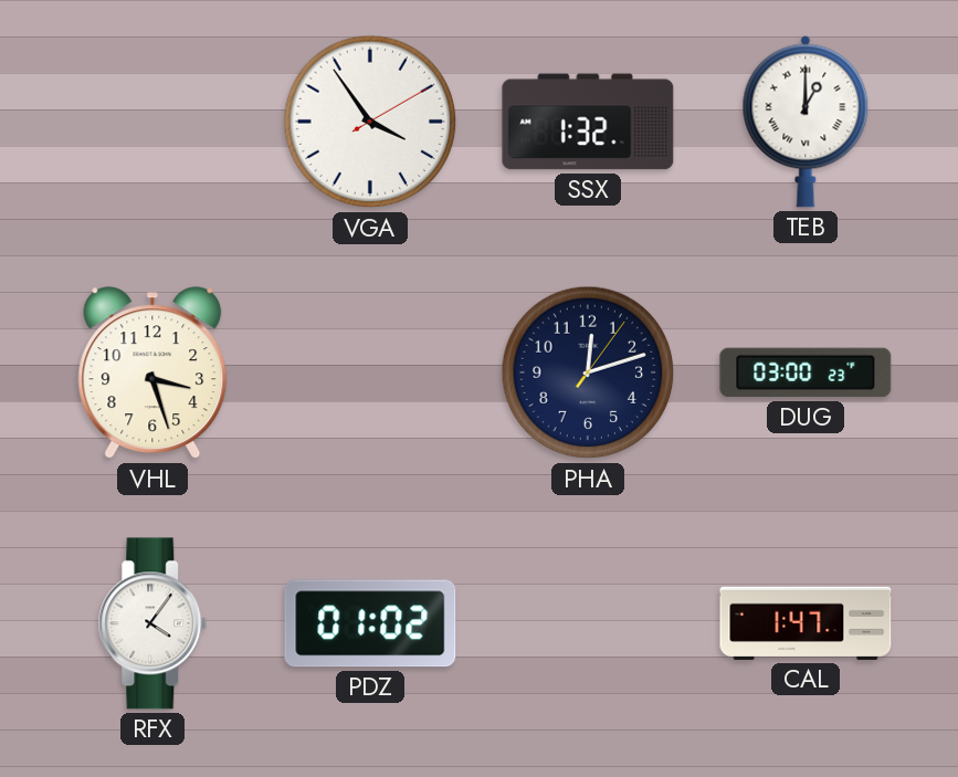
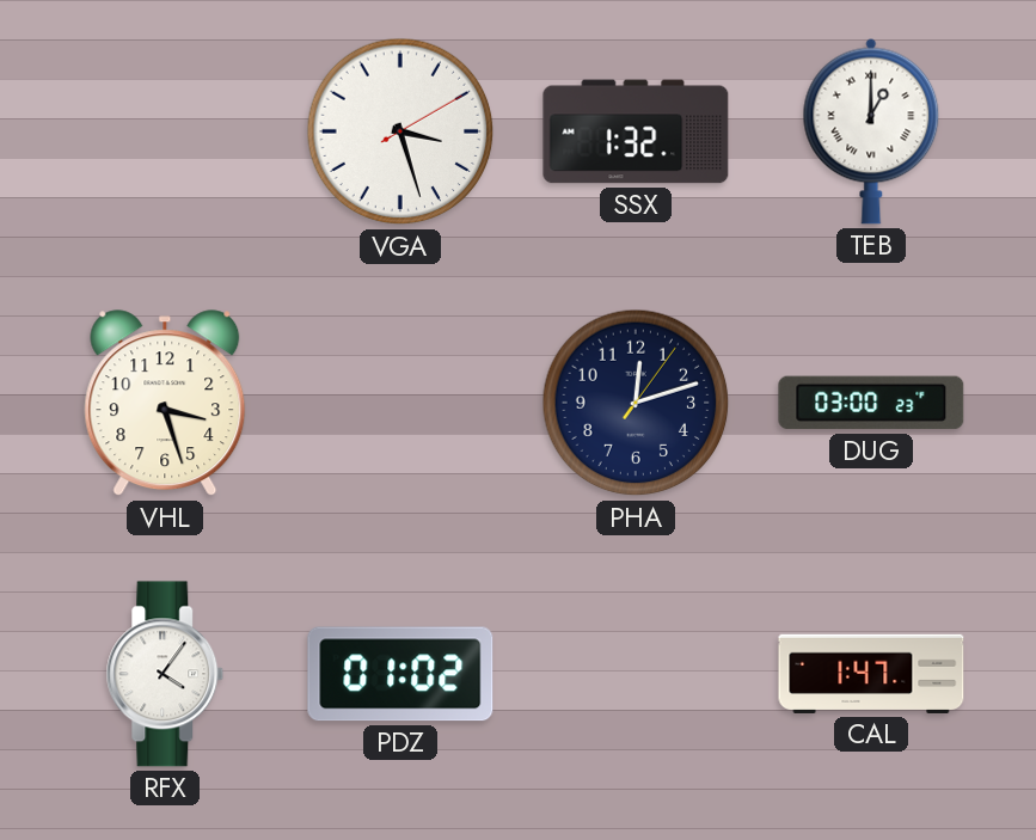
VGA: 3:54 -> 3:27
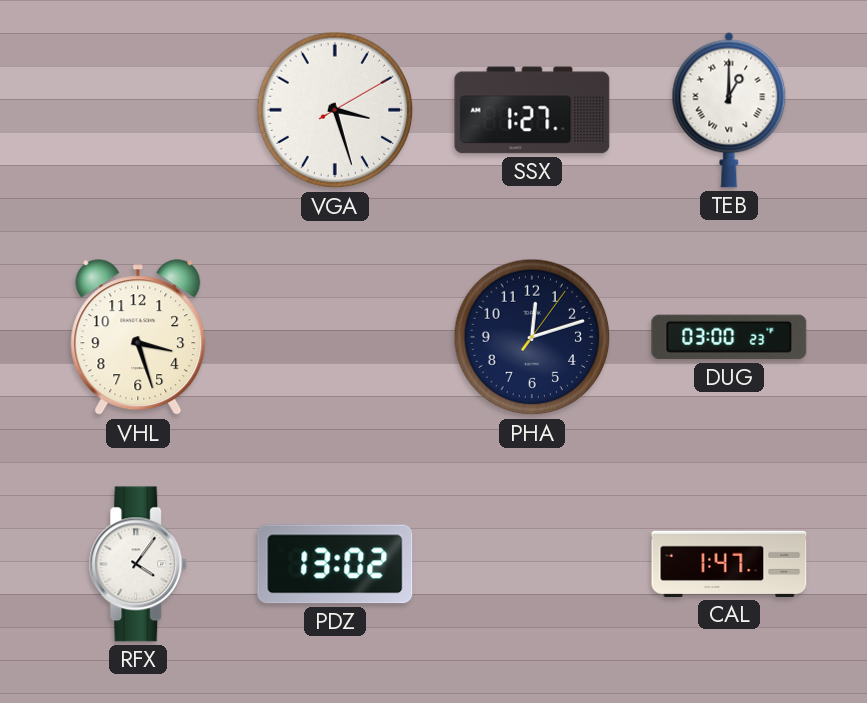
SSX: 1:32 -> 1:27
PDZ: 01:02 -> 13:02
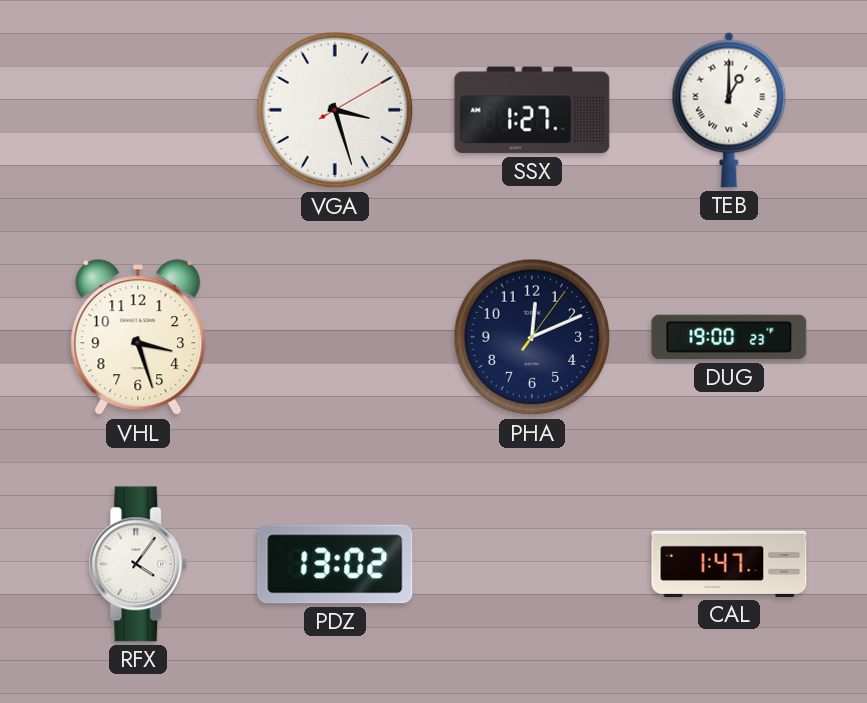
PHA: 12:12 -> 12:11
DUG: 03:00 -> 19:00
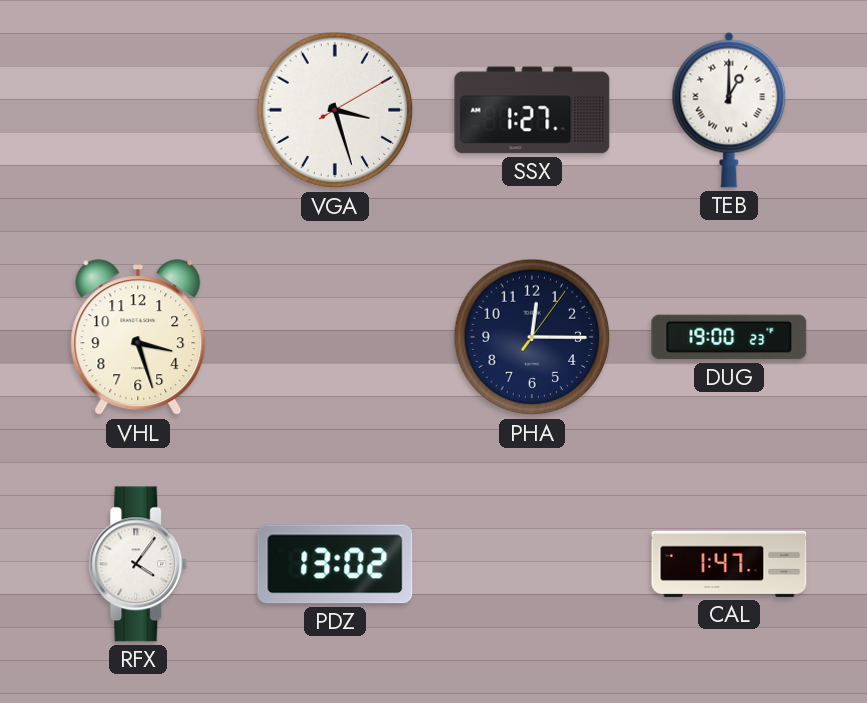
PHA: 12:11 -> 12:15
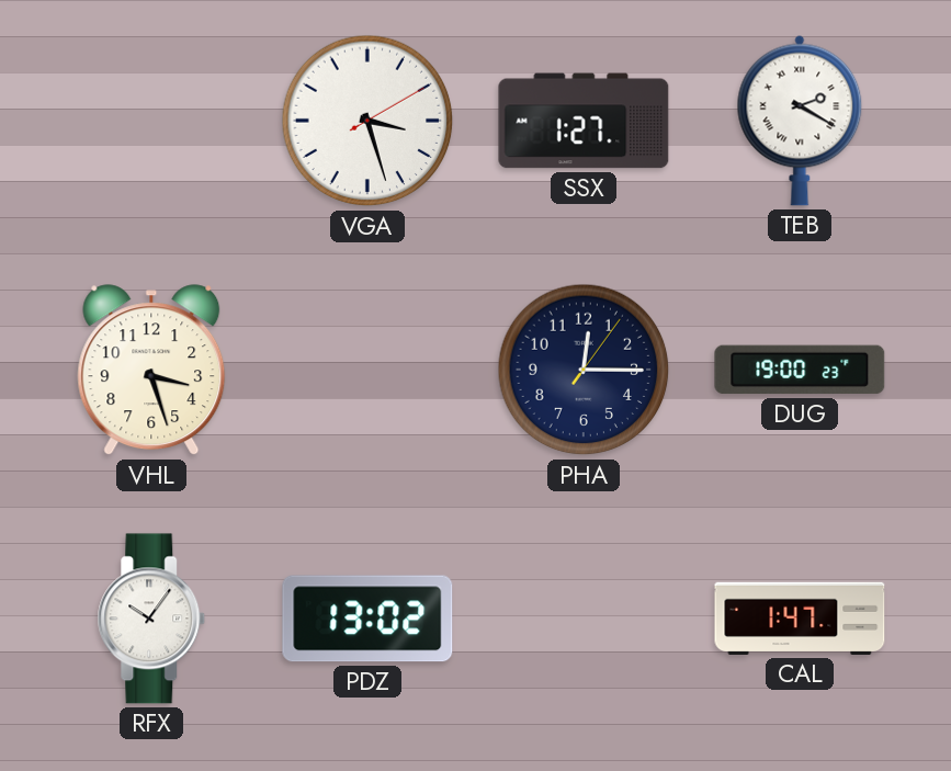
TEB: 1:00 -> 2:20
RFX: 4:06 -> 10:06
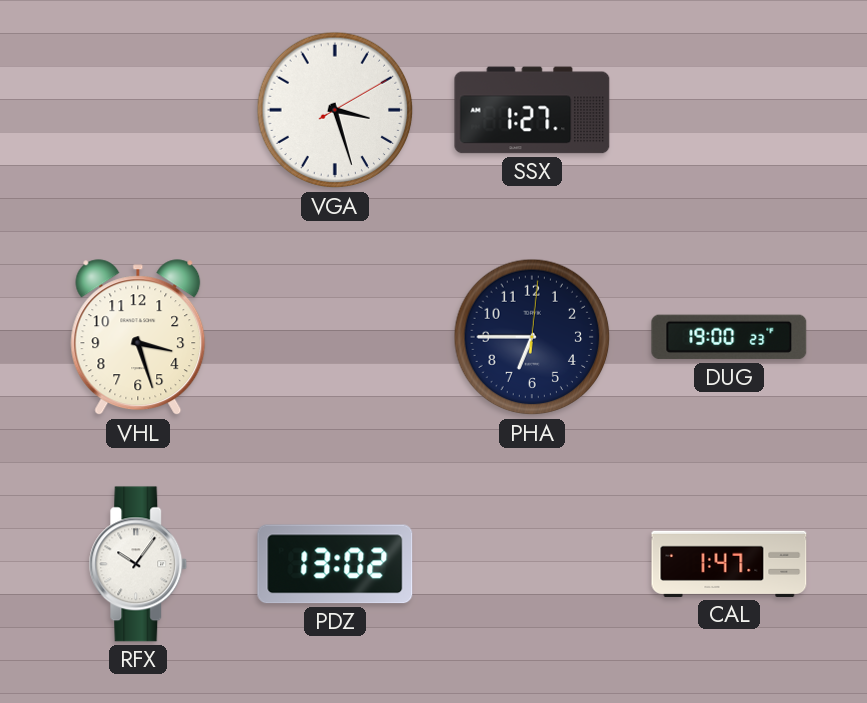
TEB: 2:20 -> none
PHA: 12:15 -> 6:45
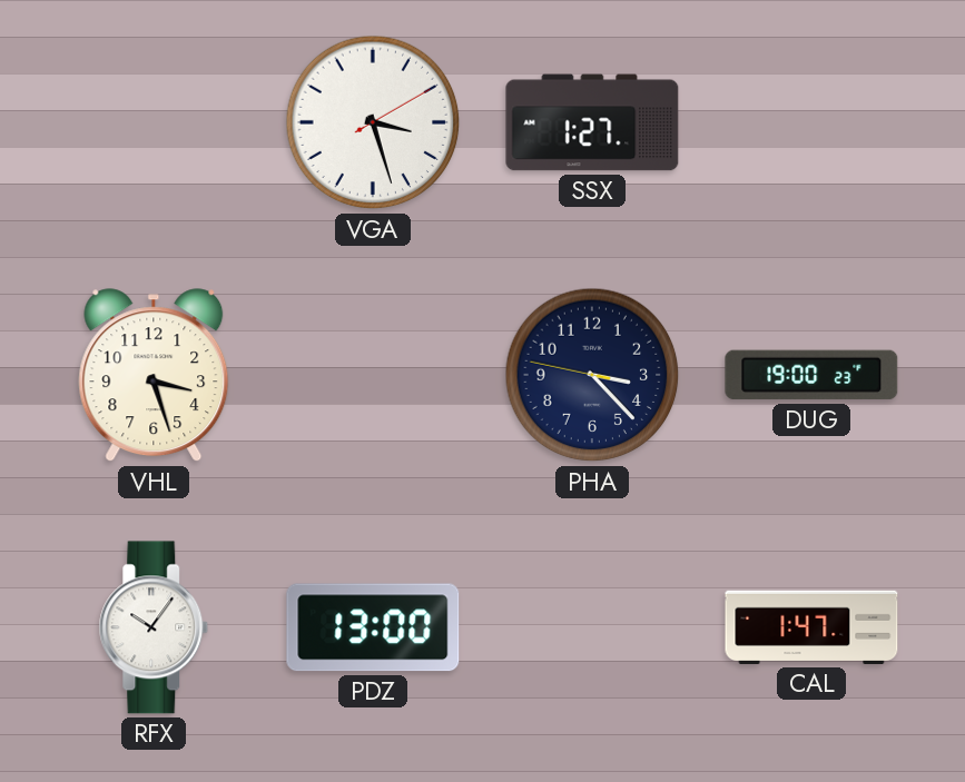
PHA: 6:45 -> 3:22
PDZ: 13:02 -> 13:00
